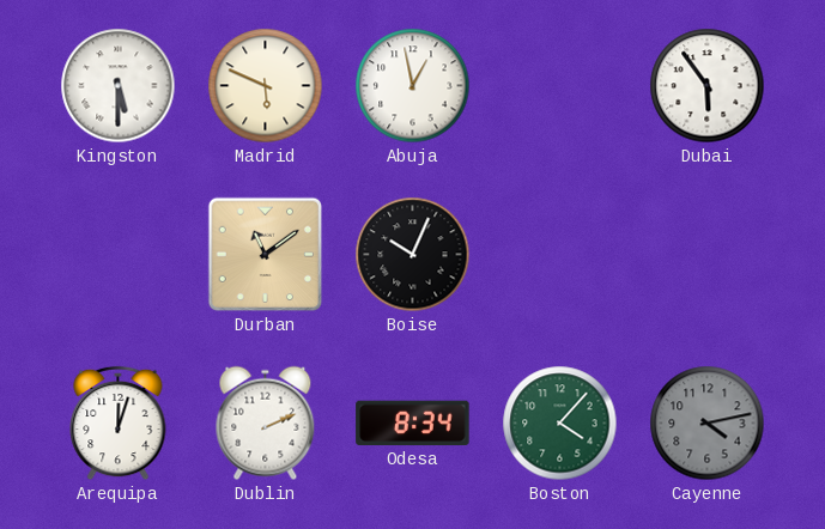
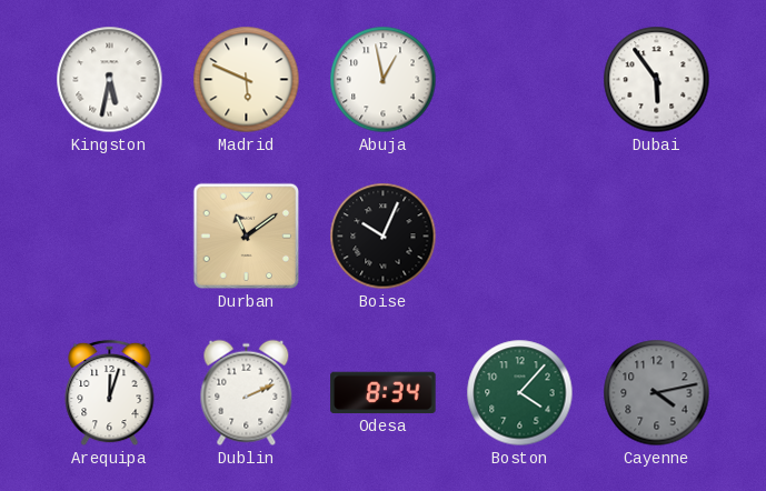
Kingston: 5:30 -> 5:32
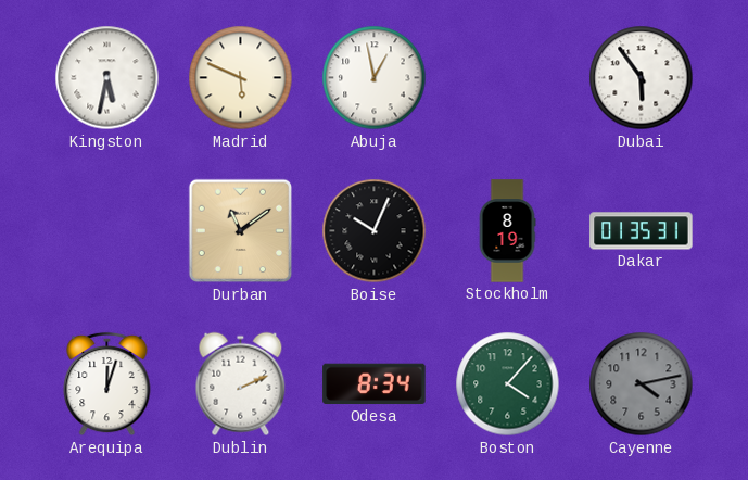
Stockholm: none -> 8:19
Dakar: none -> 01:35
